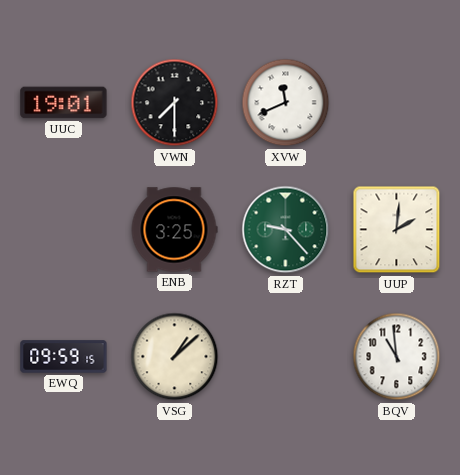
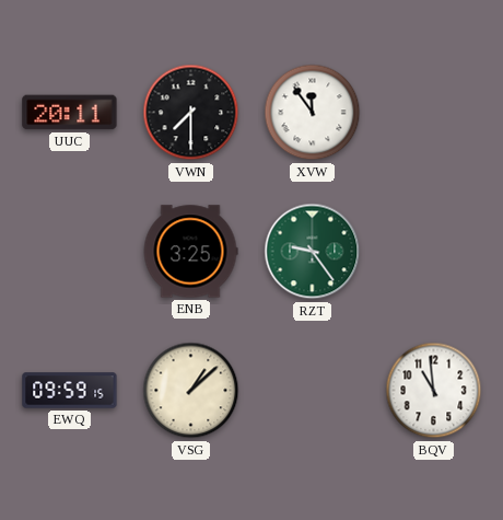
UUC: 19:01 -> 20:11
XVW: 11:41 -> 11:54
RZT: 9:23 -> 9:24
UUP: 2:01 -> none
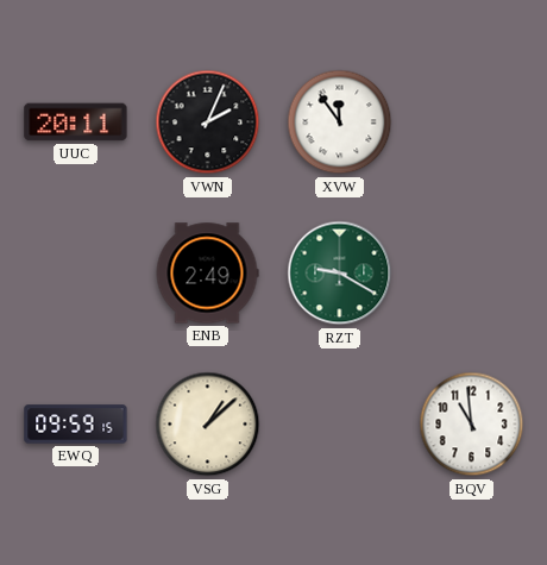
VWN: 7:30 -> 2:04
ENB: 3:25 -> 2:49
RZT: 9:24 -> 9:20
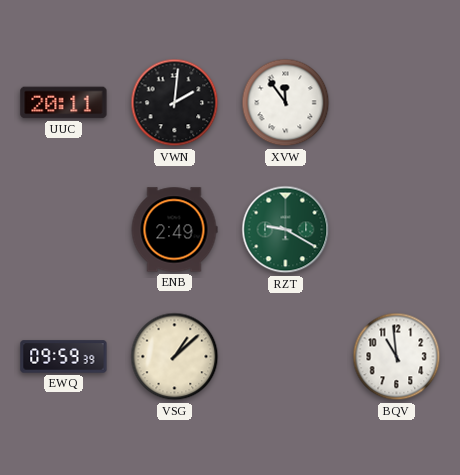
VWN: 2:04 -> 2:01
EWQ: 09:59:15 -> 09:59:39
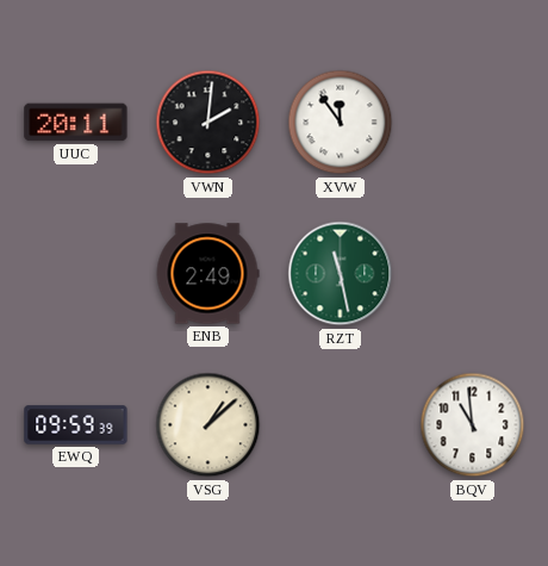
RZT: 9:20 -> 11:28
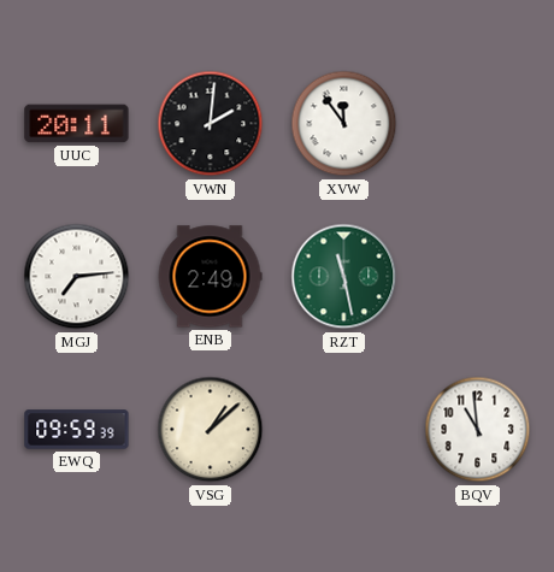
MGJ: none -> 7:14
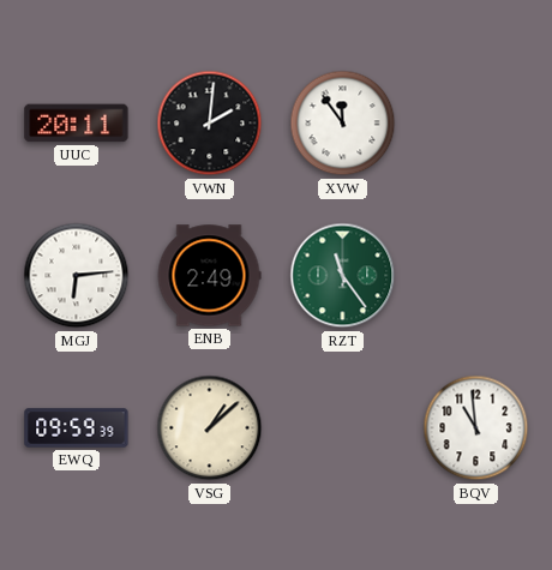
MGJ: 7:14 -> 6:14
RZT: 11:28 -> 11:24
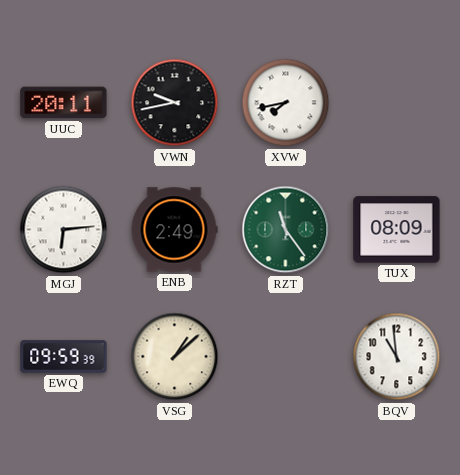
VWN: 2:01 -> 9:43
XVW: 11:54 -> 7:43
TUX: none -> 08:09
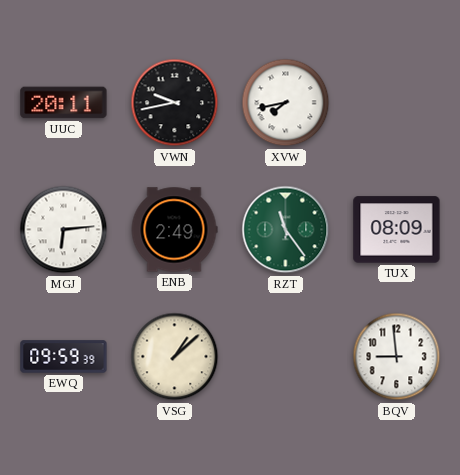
BQV: 10:59 -> 8:59
